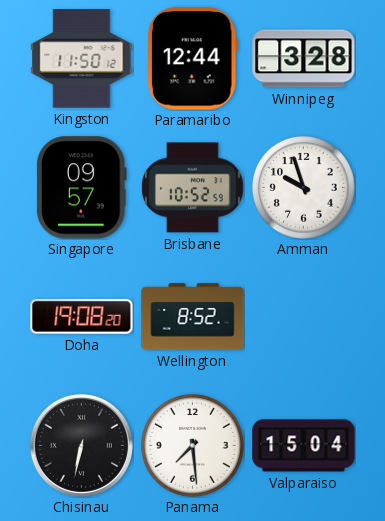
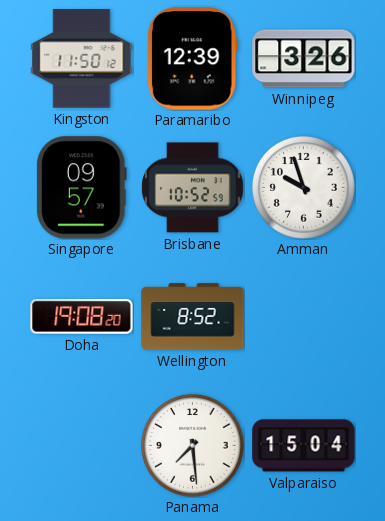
Paramaribo: 12:44 -> 12:39
Winnipeg: 3:28 -> 3:26
Chisinau: 6:32 -> none
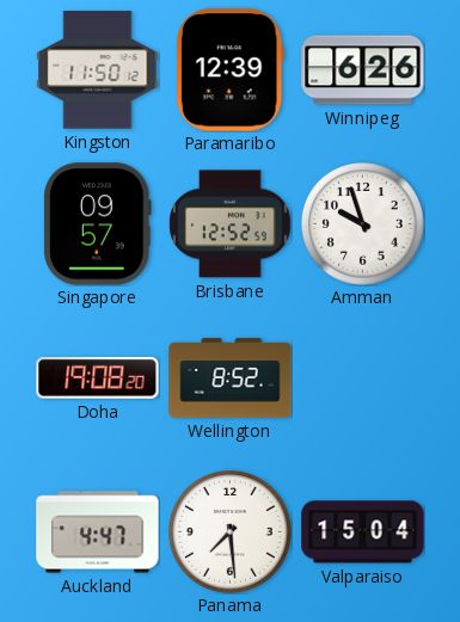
Winnipeg: 3:26 -> 6:26
Brisbane: 10:52 -> 12:52
Auckland: none -> 4:47
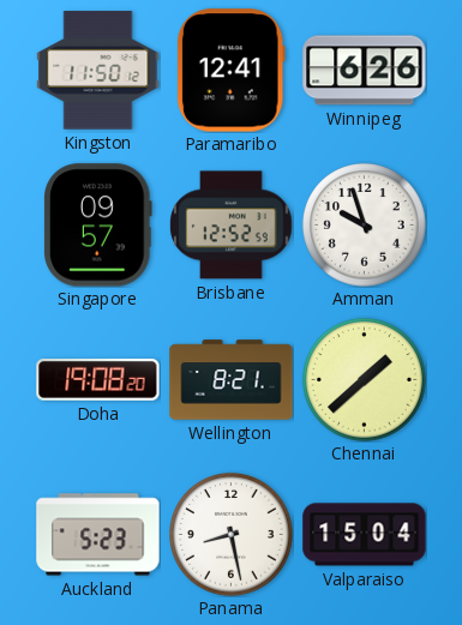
Paramaribo: 12:39 -> 12:41
Wellington: 8:52 -> 8:21
Chennai: none -> 1:38
Auckland: 4:47 -> 5:23
Panama: 7:29 -> 8:28
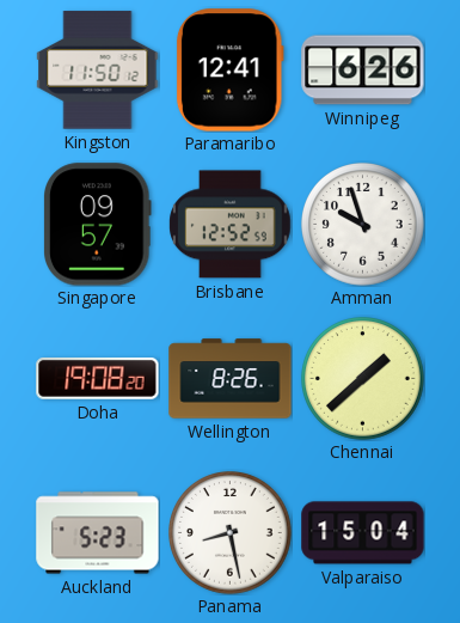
Wellington: 8:21 -> 8:26
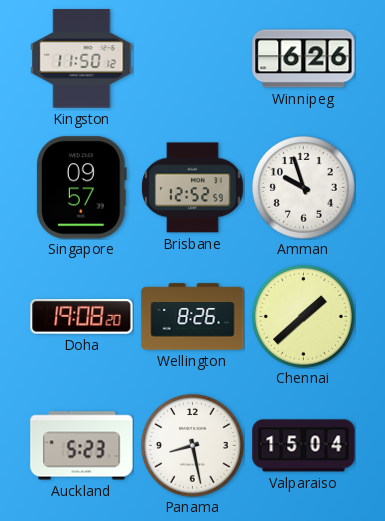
Paramaribo: 12:41 -> none
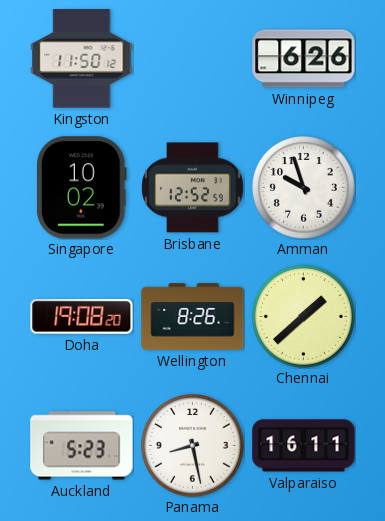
Singapore: 09:57 -> 10:02
Valparaiso: 15:04 -> 16:11
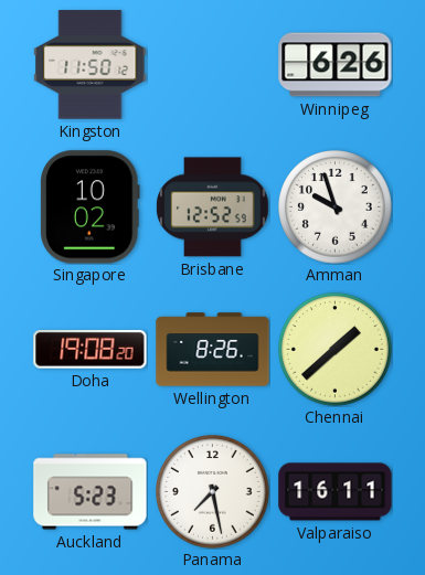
Panama: 8:28 -> 7:28
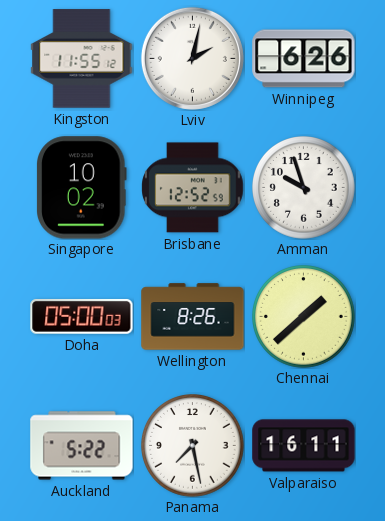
Kingston: 11:50 -> 11:55
Lviv: none -> 2:02
Doha: 19:08 -> 05:00
Auckland: 5:23 -> 5:22
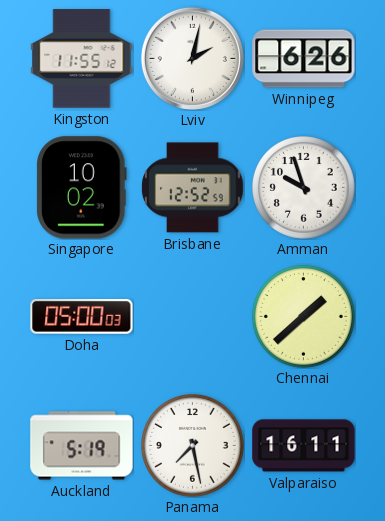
Wellington: 8:26 -> none
Auckland: 5:22 -> 5:19
